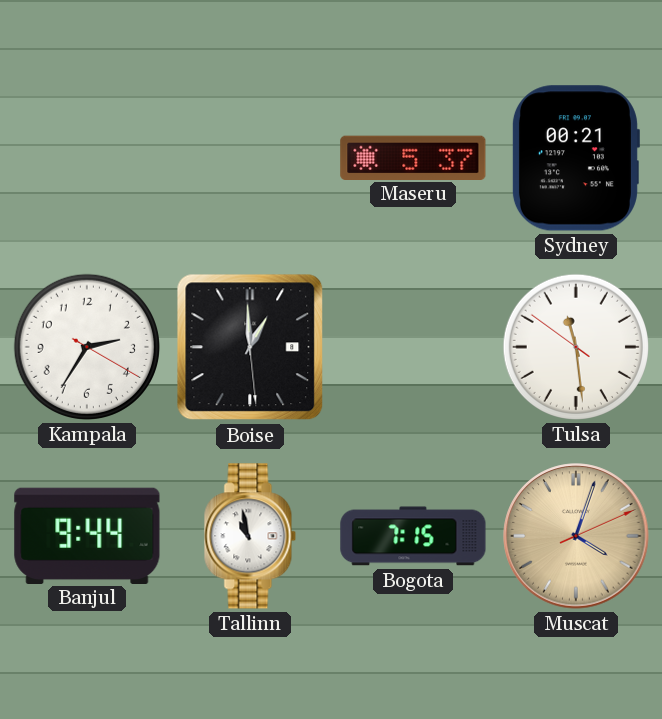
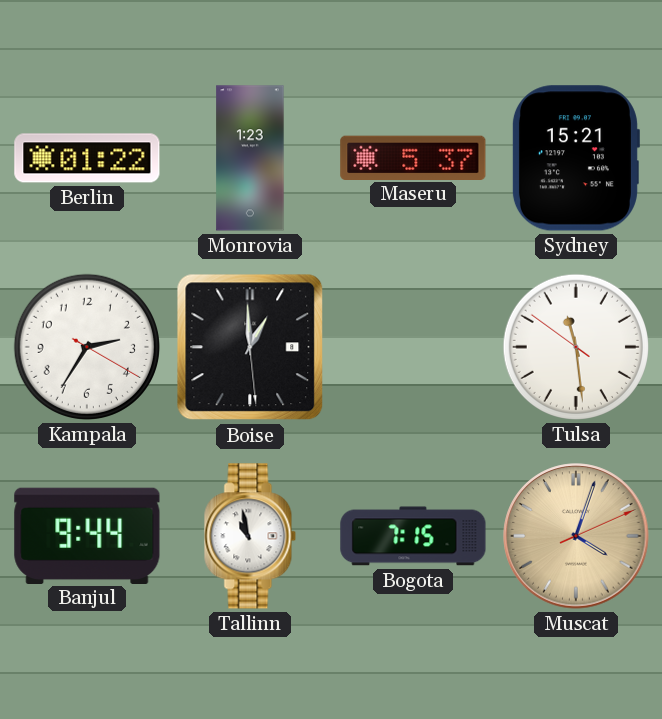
Berlin: none -> 01:22
Monrovia: none -> 1:23
Sydney: 00:21 -> 15:21
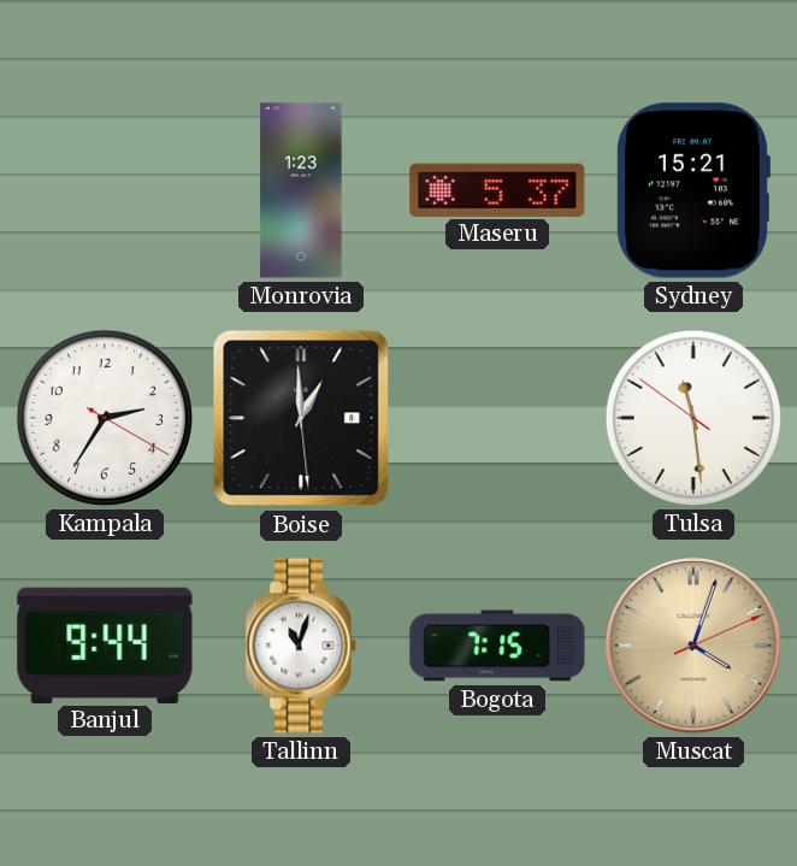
Berlin: 01:22 -> none
Tallinn: 10:58 -> 11:03
